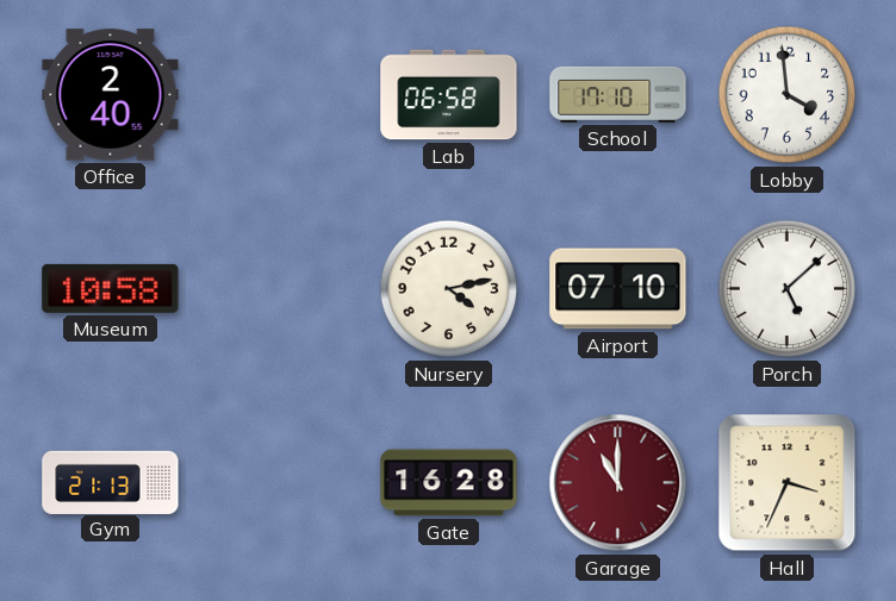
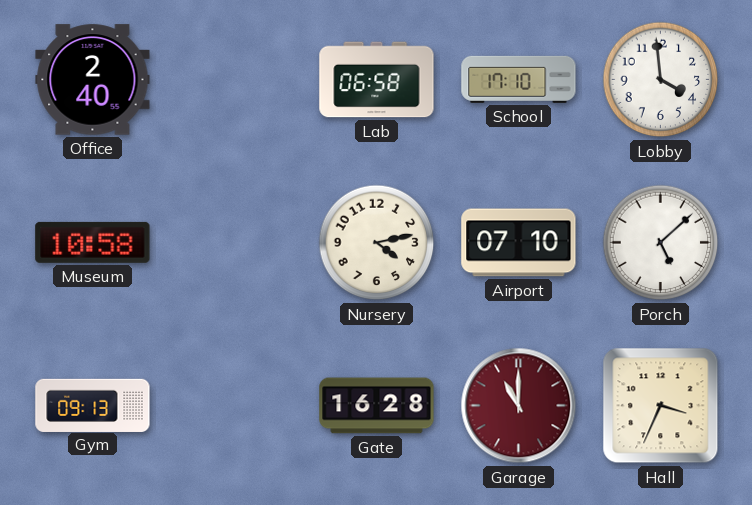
Gym: 21:13 -> 09:13
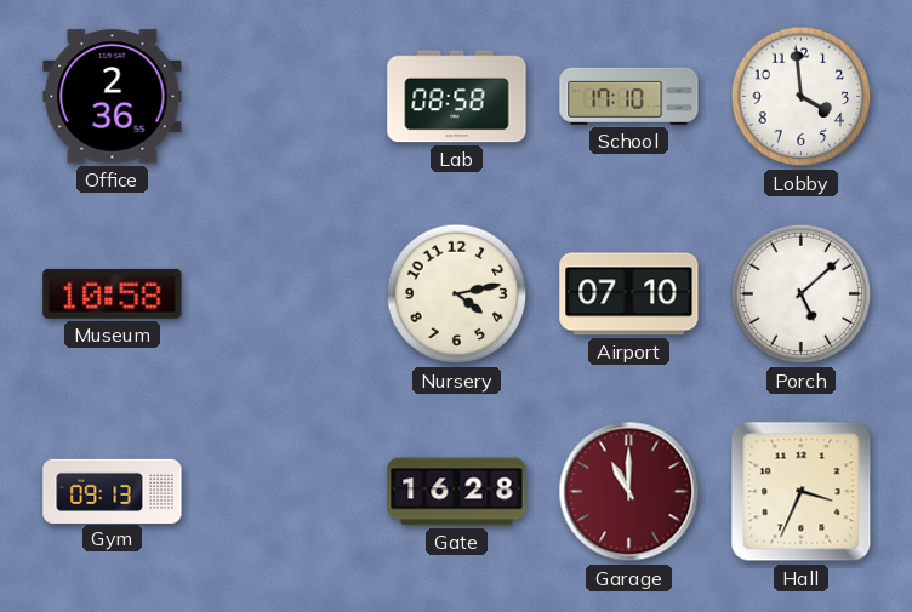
Office: 2:40 -> 2:36
Lab: 06:58 -> 08:58
